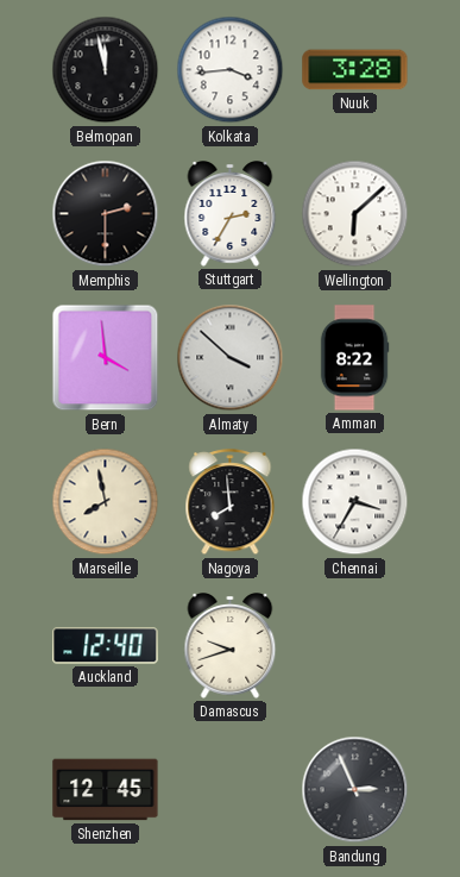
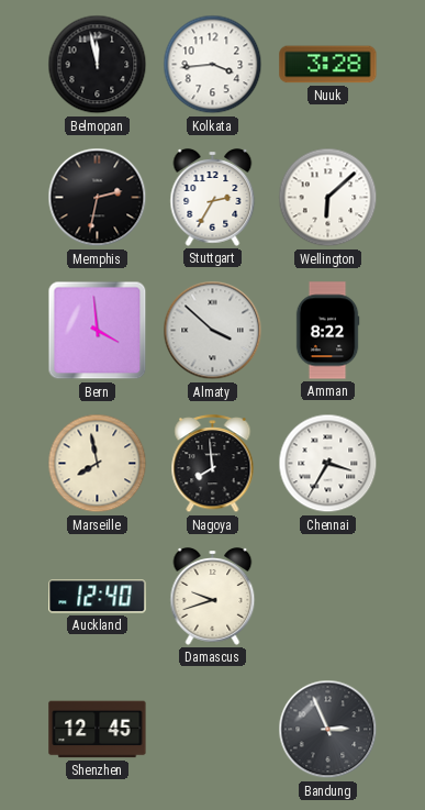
Memphis: 2:30 -> 2:32
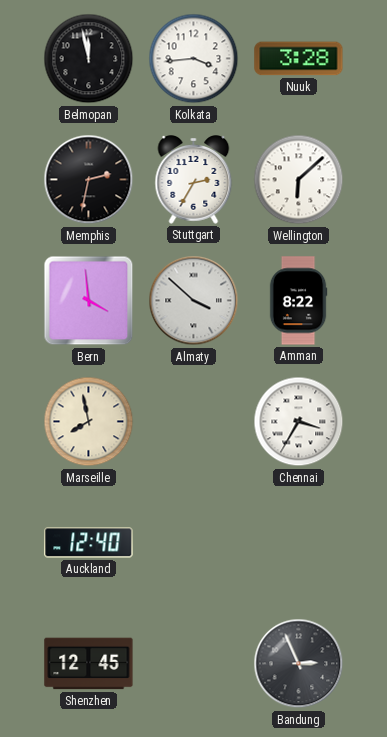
Nagoya: 7:59 -> none
Damascus: 9:42 -> none
